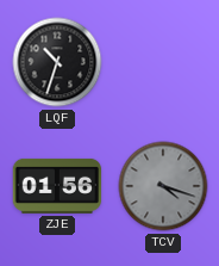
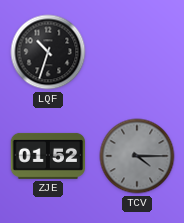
ZJE: 01:56 -> 01:52
TCV: 4:18 -> 4:15
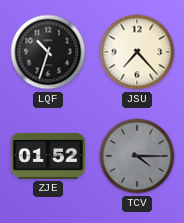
JSU: none -> 7:23
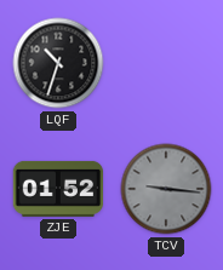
JSU: 7:23 -> none
TCV: 4:15 -> 9:16
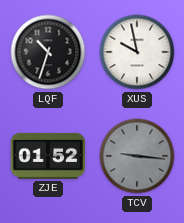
XUS: none -> 9:58
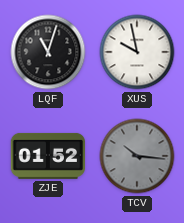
LQF: 10:33 -> 11:03
TCV: 9:16 -> 10:16
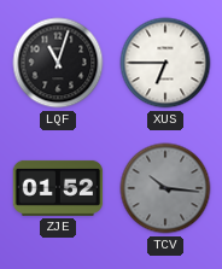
XUS: 9:58 -> 6:45
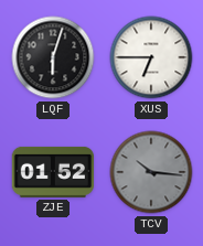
LQF: 11:03 -> 6:03
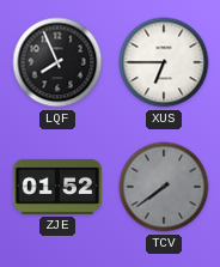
LQF: 6:03 -> 7:56
TCV: 10:16 -> 7:39
